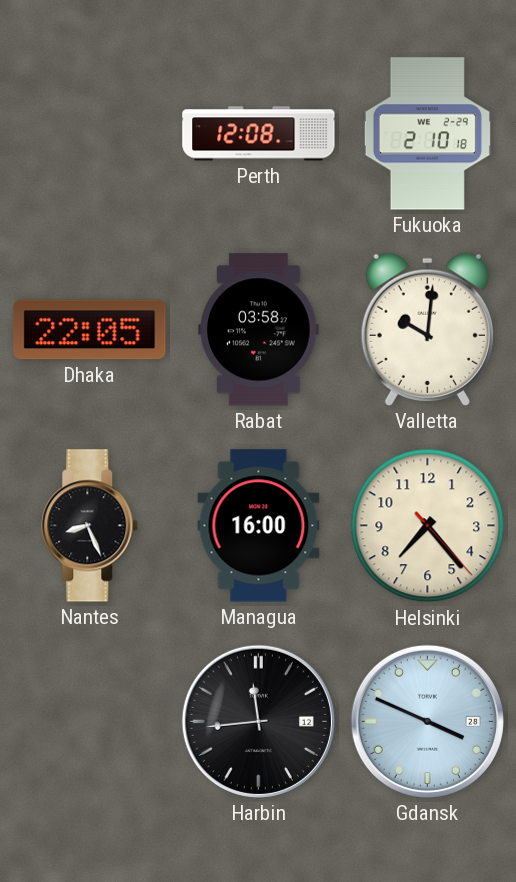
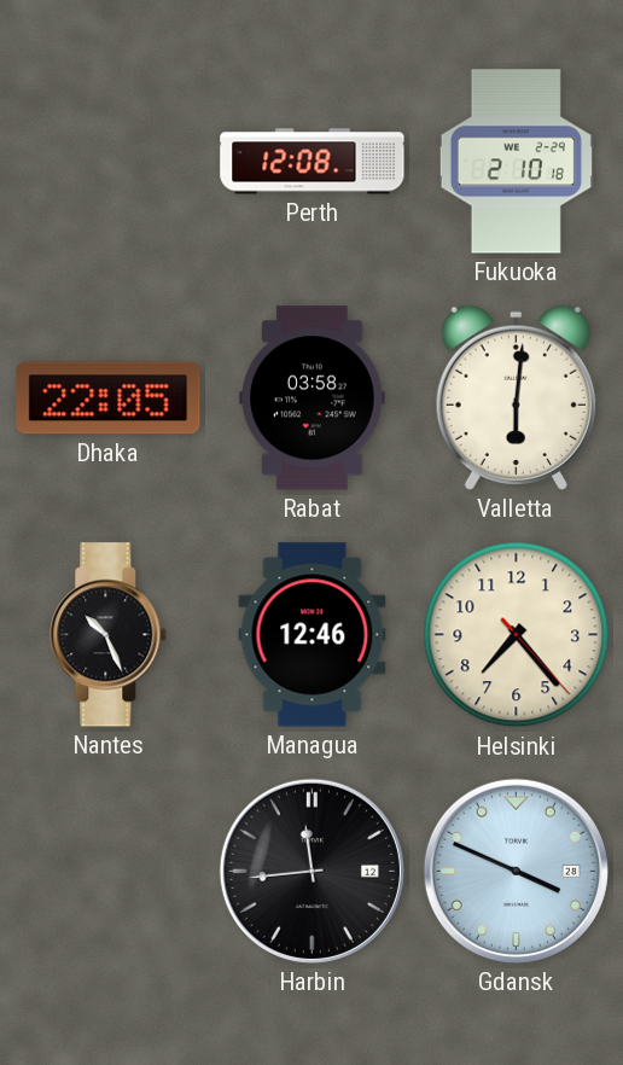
Valletta: 10:01 -> 6:01
Nantes: 8:26 -> 10:26
Managua: 16:00 -> 12:46
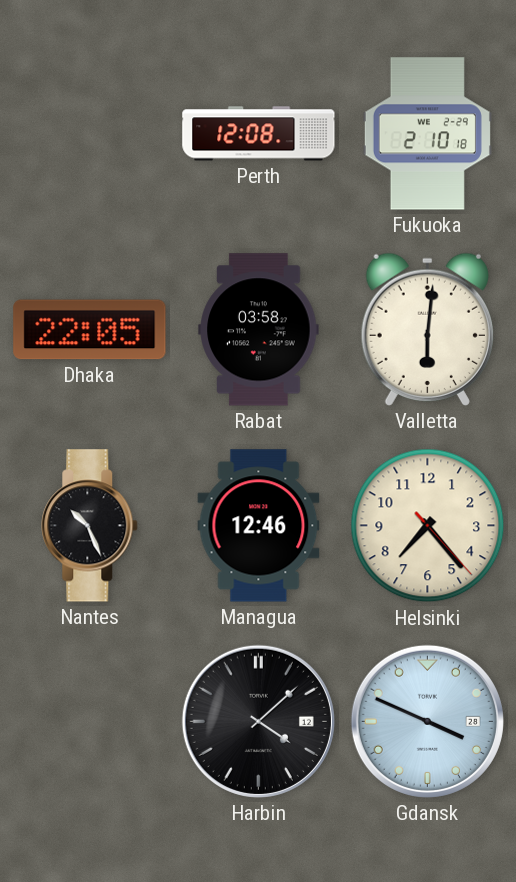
Harbin: 11:44 -> 4:08
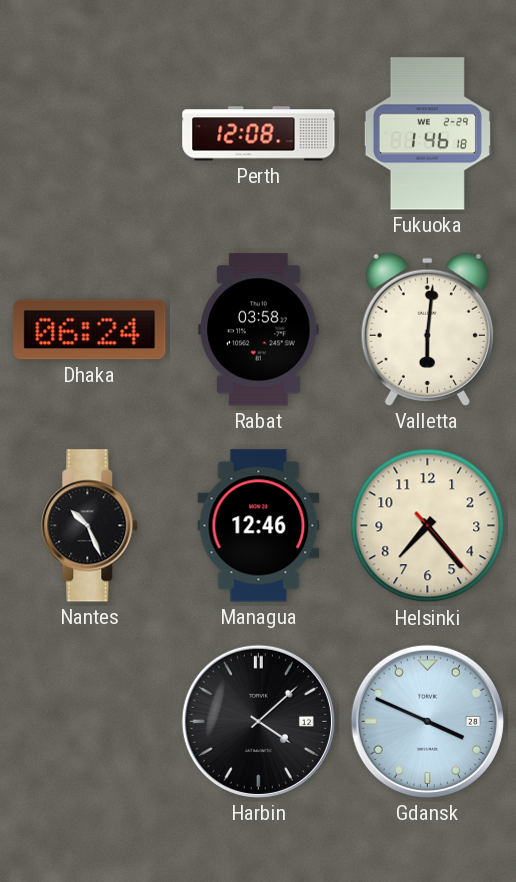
Fukuoka: 2:10 -> 1:46
Dhaka: 22:05 -> 06:24
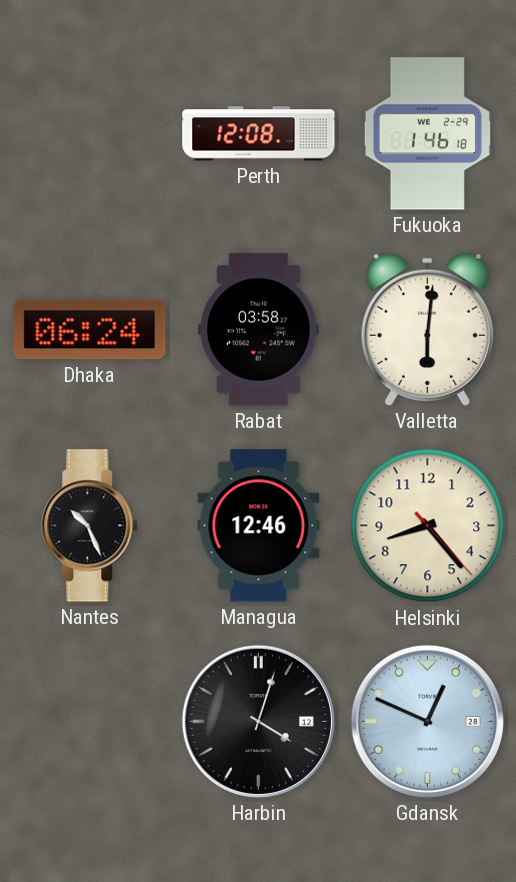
Helsinki: 7:23 -> 8:23
Harbin: 4:08 -> 4:03
Gdansk: 3:49 -> 12:49
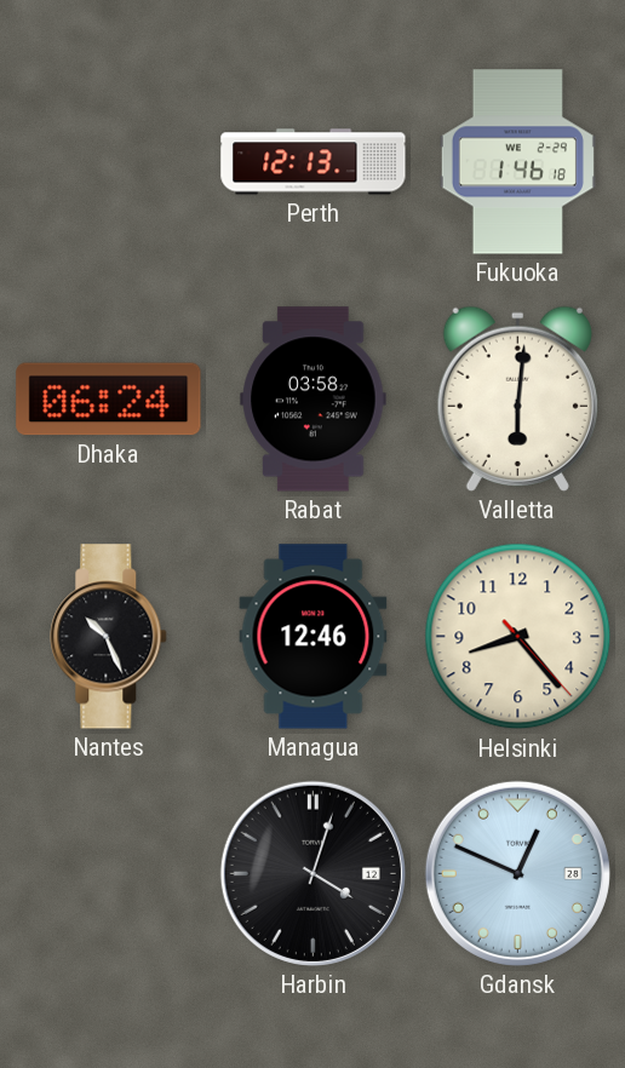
Perth: 12:08 -> 12:13
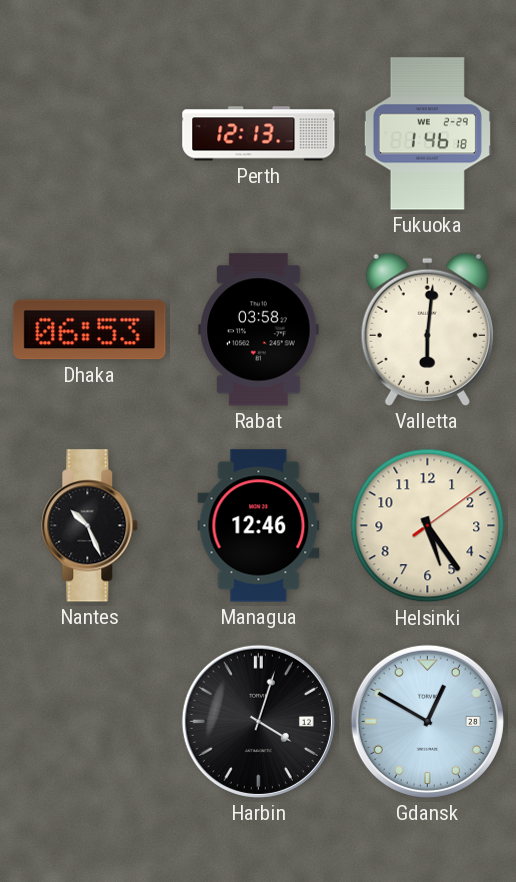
Dhaka: 06:24 -> 06:53
Helsinki: 8:23 -> 5:24
Gdansk: 12:49 -> 12:50
